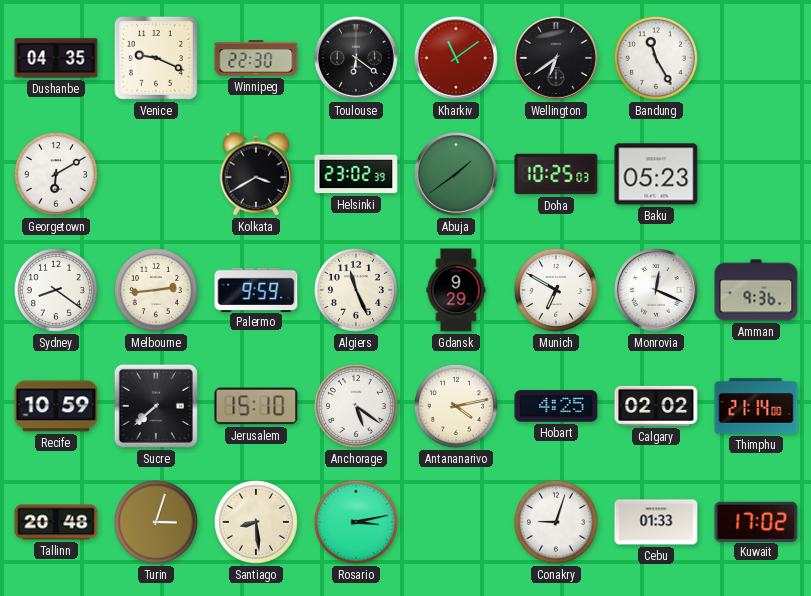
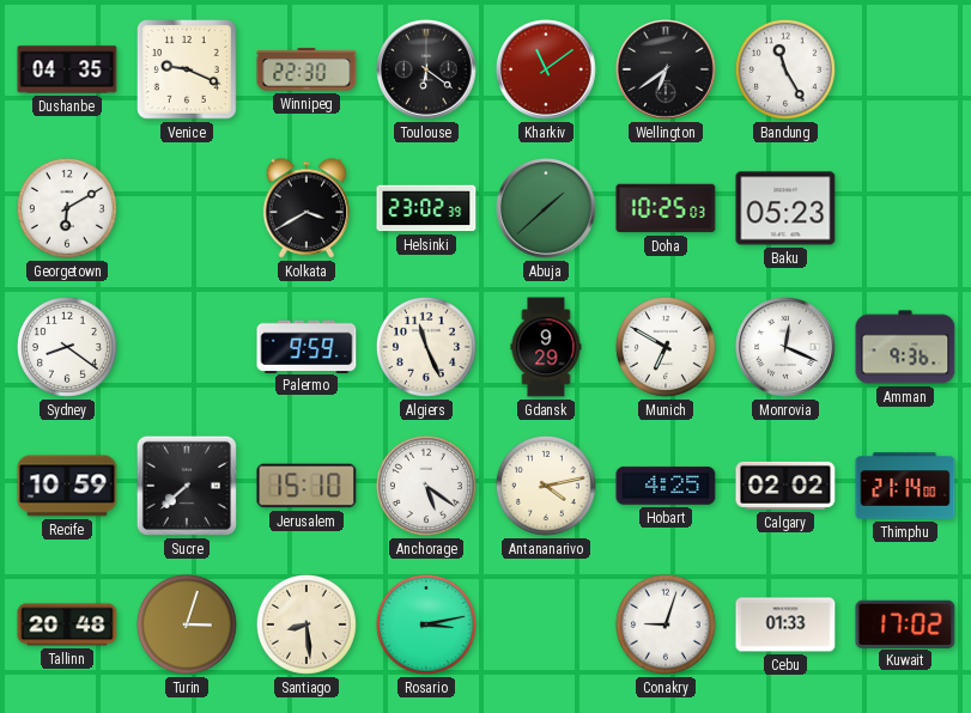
Abuja: 1:39 -> 1:38
Melbourne: 2:44 -> none
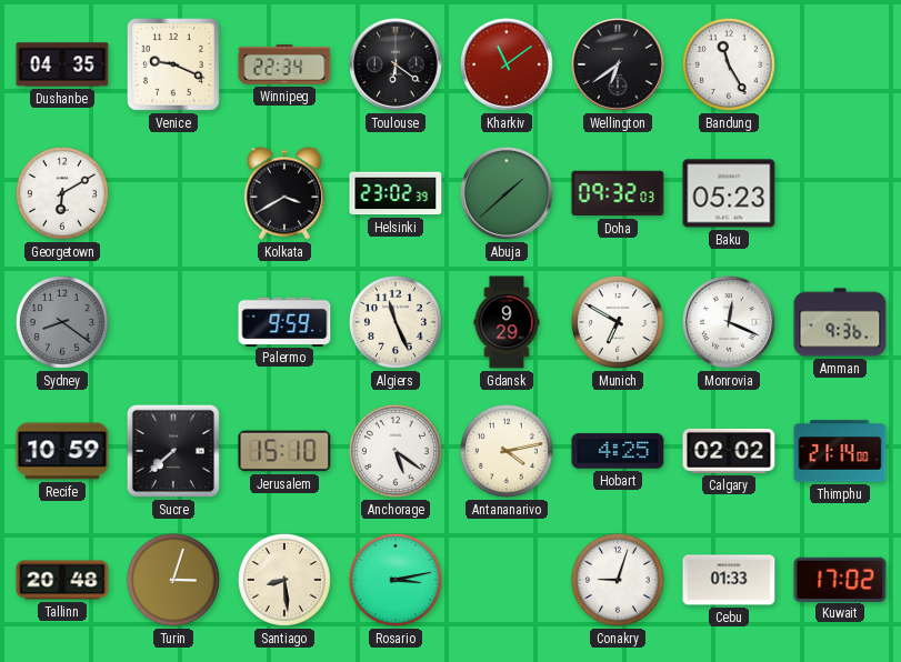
Winnipeg: 22:30 -> 22:34
Doha: 10:25 -> 09:32
Sydney dial: white -> grey
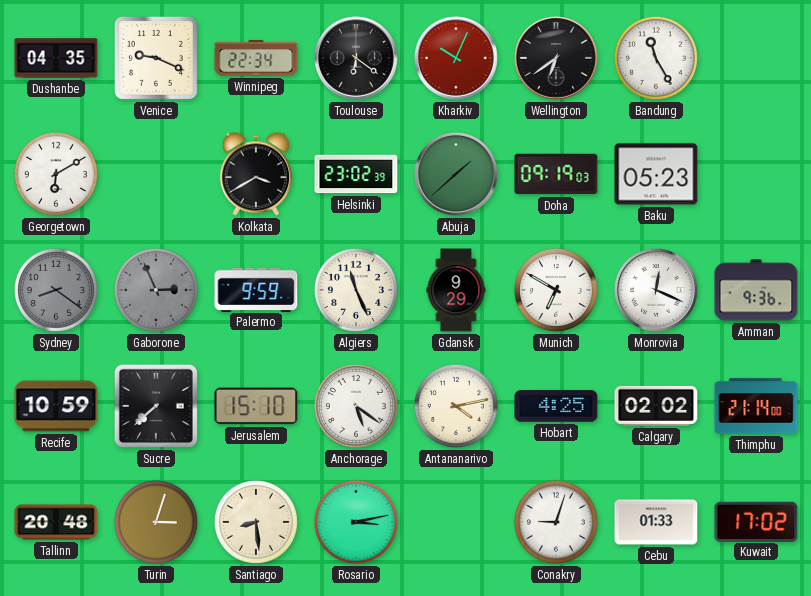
Kharkiv: 11:09 -> 10:04
Doha: 09:32 -> 09:19
Gaborone: none -> 2:56
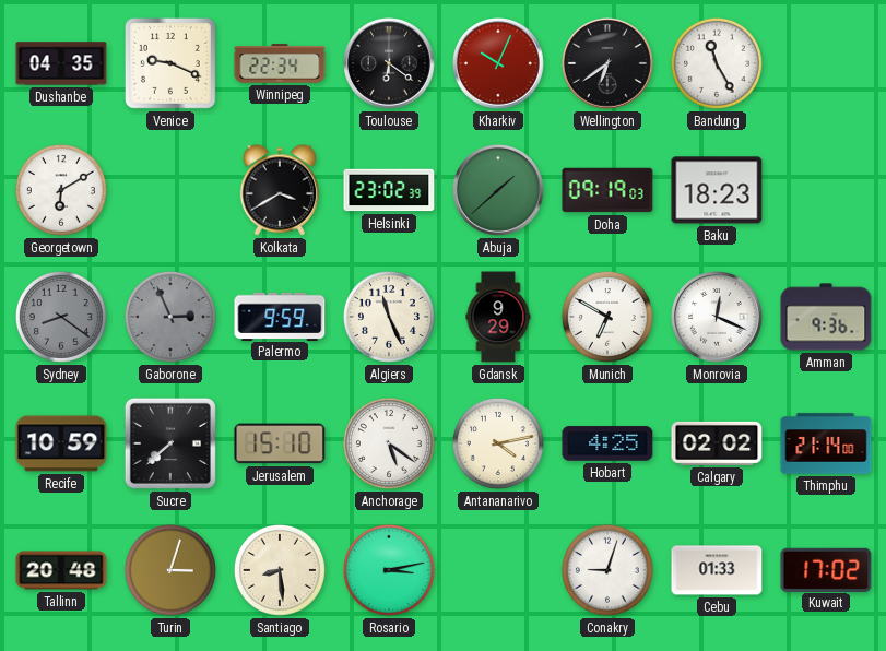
Baku: 05:23 -> 18:23
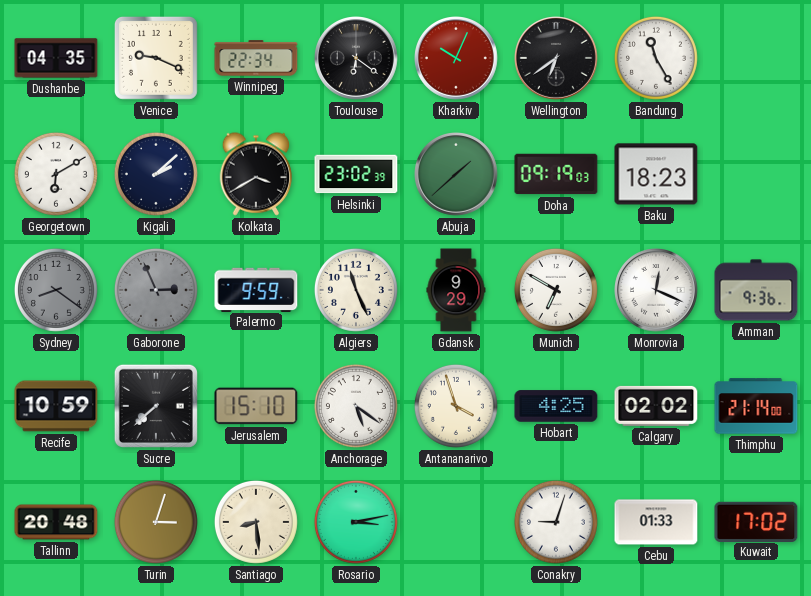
Kigali: none -> 2:08
Antananarivo: 4:13 -> 3:57
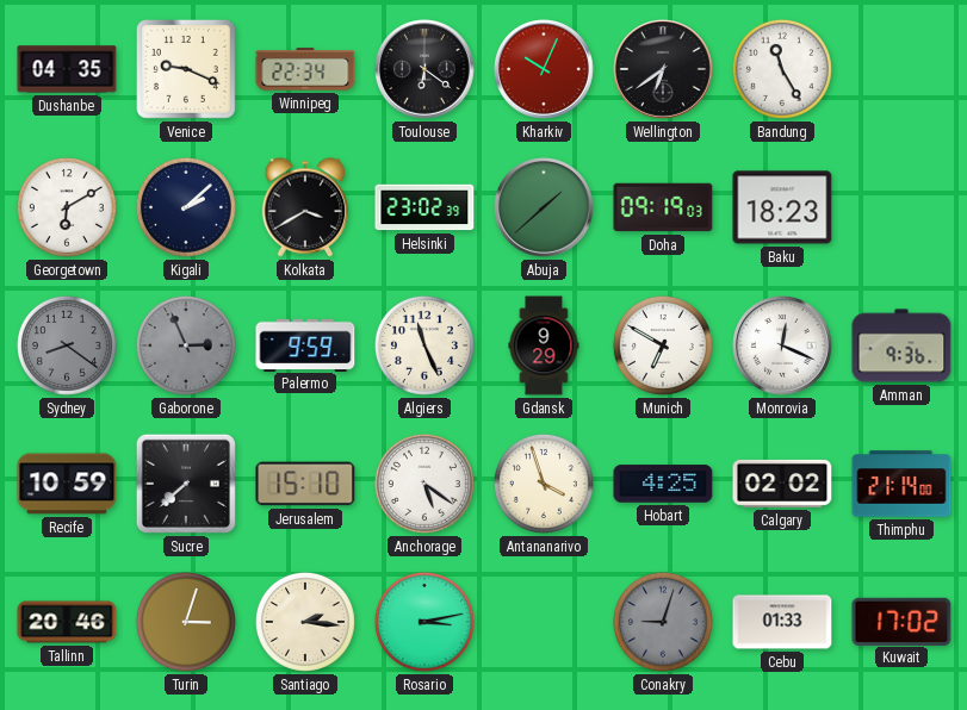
Tallinn: 20:48 -> 20:46
Santiago: 8:29 -> 2:16
Conakry dial: white -> grey
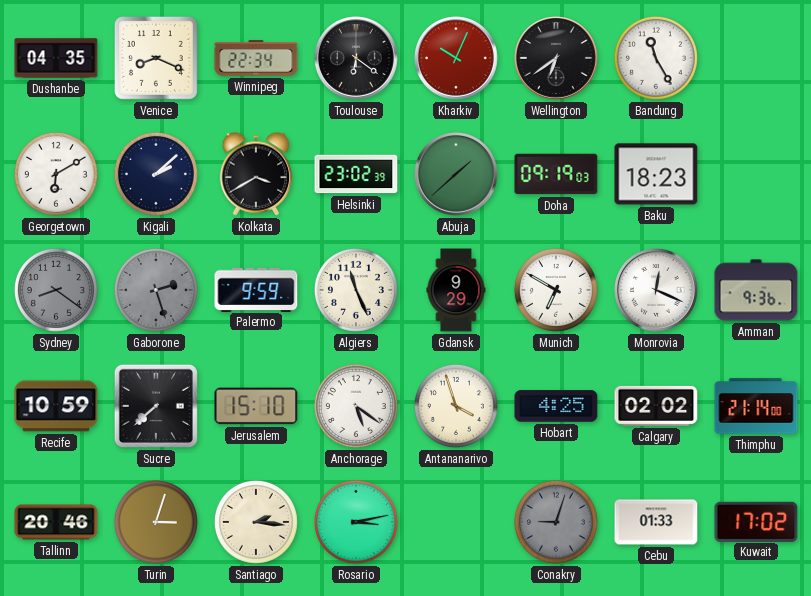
Venice: 9:19 -> 8:19
Gaborone: 2:56 -> 2:27
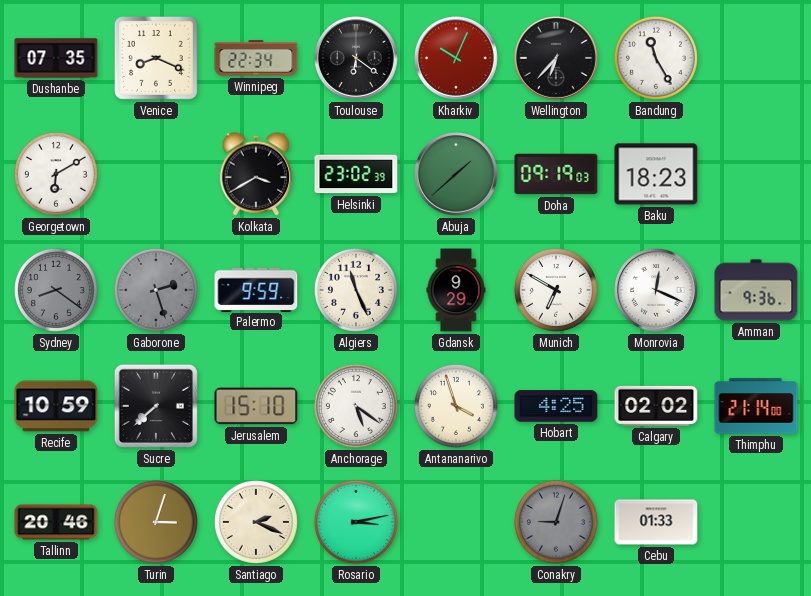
Dushanbe: 04:35 -> 07:35
Wellington: 6:39 -> 6:37
Kigali: 2:08 -> none
Santiago: 2:16 -> 2:19
Kuwait: 17:02 -> none
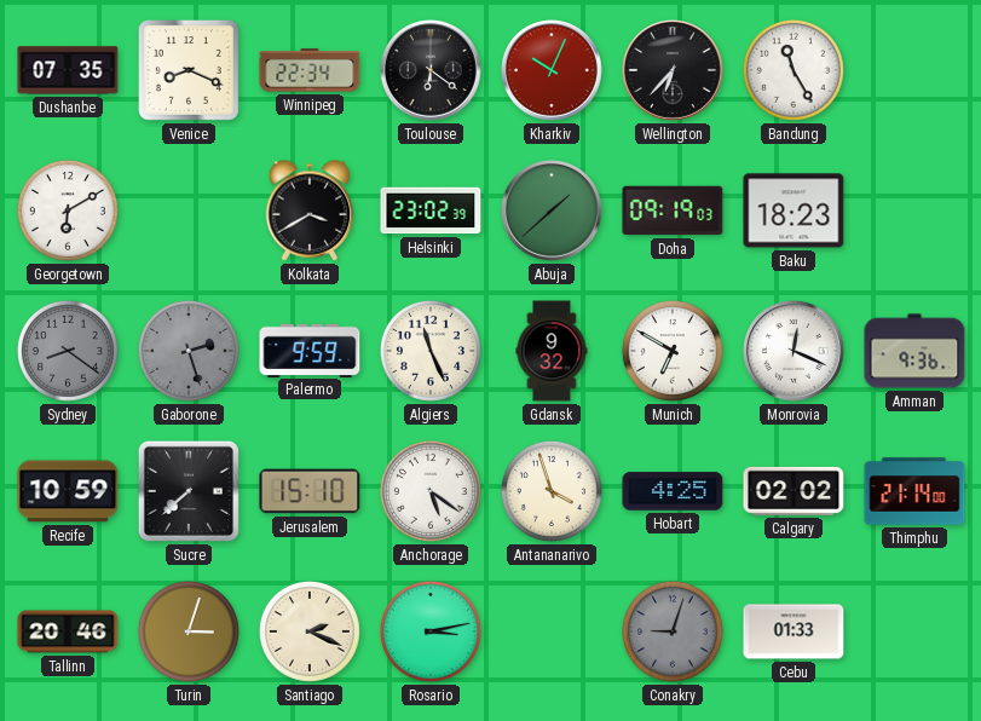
Gdansk: 9:29 -> 9:32
